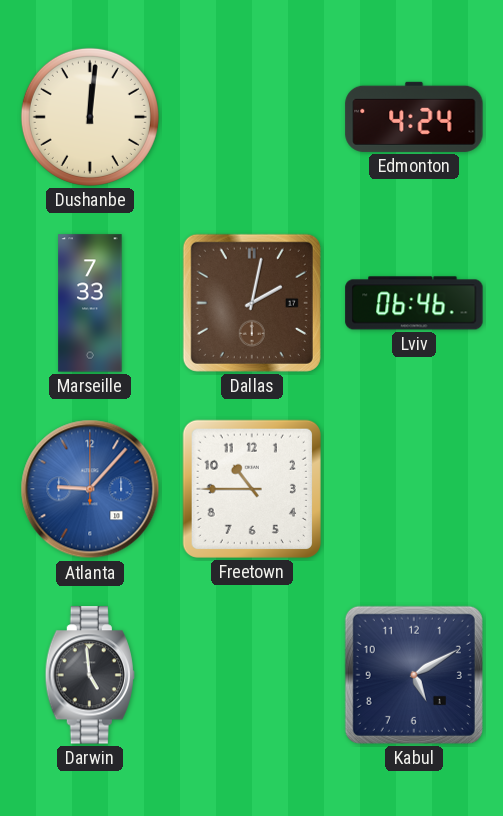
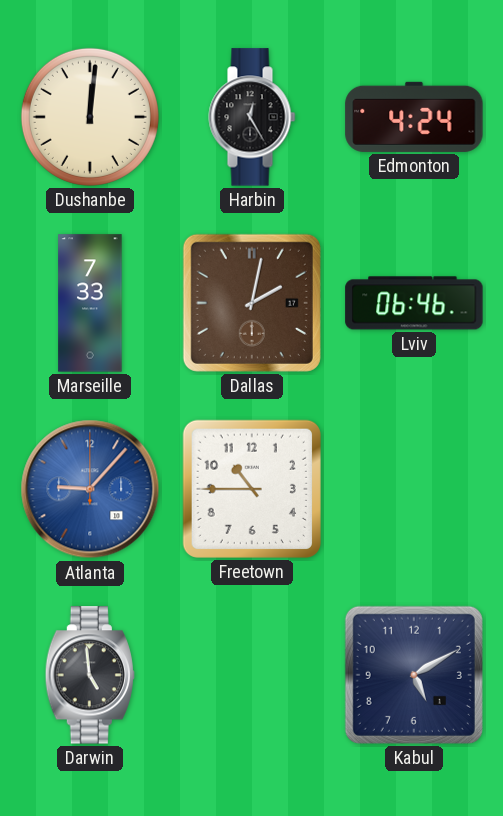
Harbin: none -> 12:25
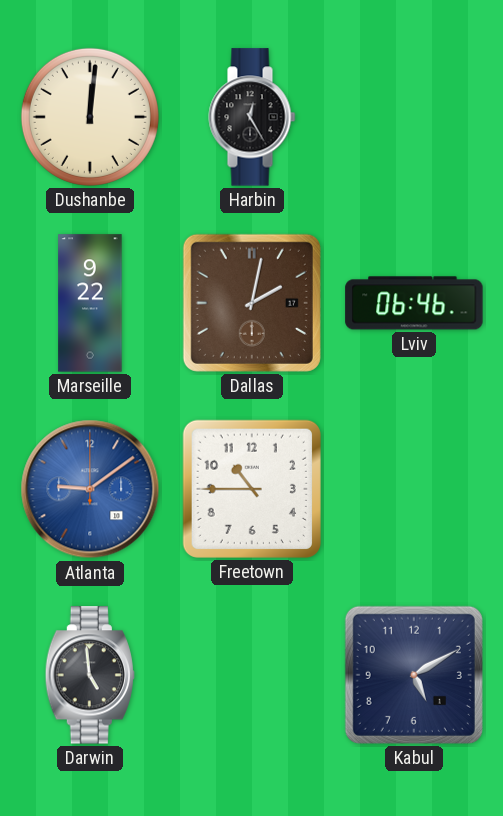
Edmonton: 4:24 -> none
Marseille: 7:33 -> 9:22
Atlanta: 9:07 -> 9:09
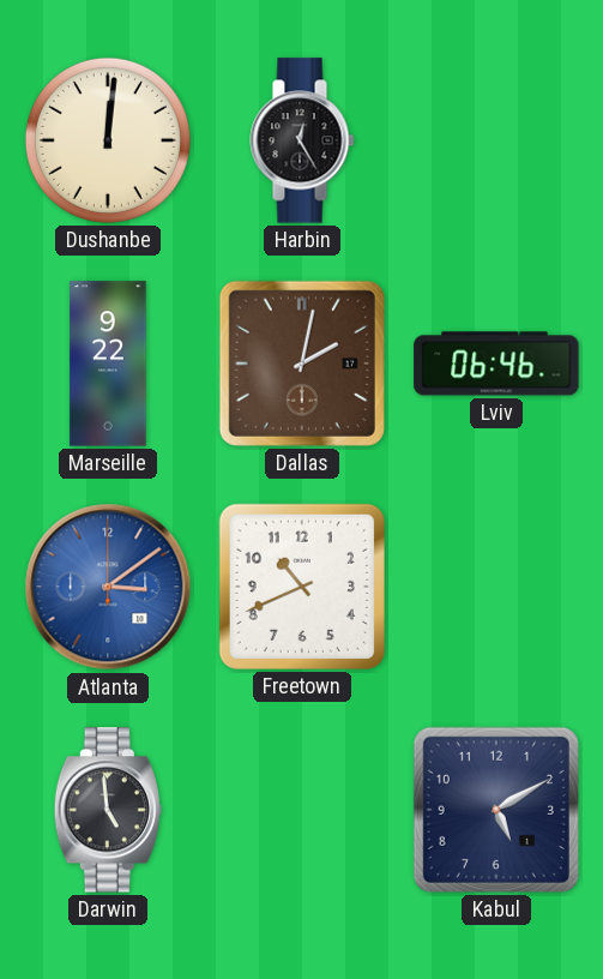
Atlanta: 9:09 -> 3:09
Freetown: 10:45 -> 10:41
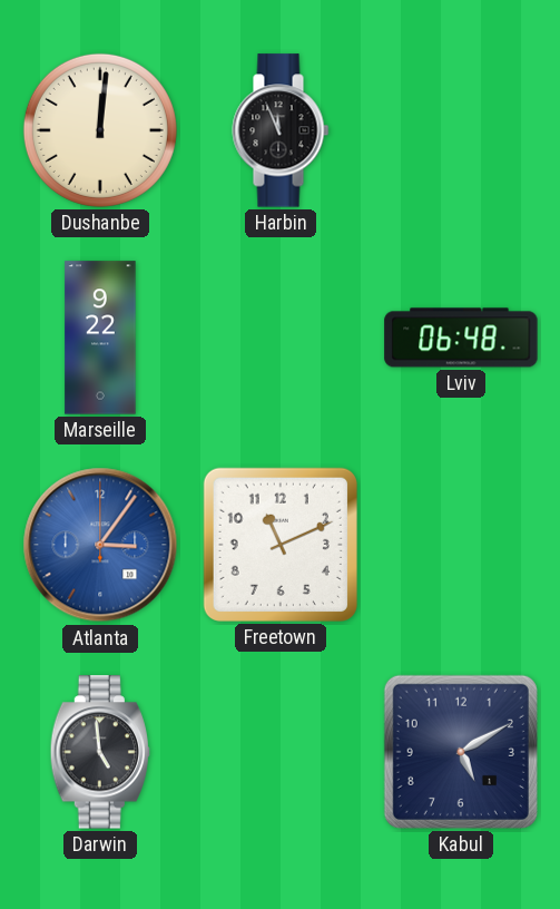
Harbin: 12:25 -> 11:56
Dallas: 2:02 -> none
Lviv: 06:46 -> 06:48
Atlanta: 3:09 -> 3:06
Freetown: 10:41 -> 11:11
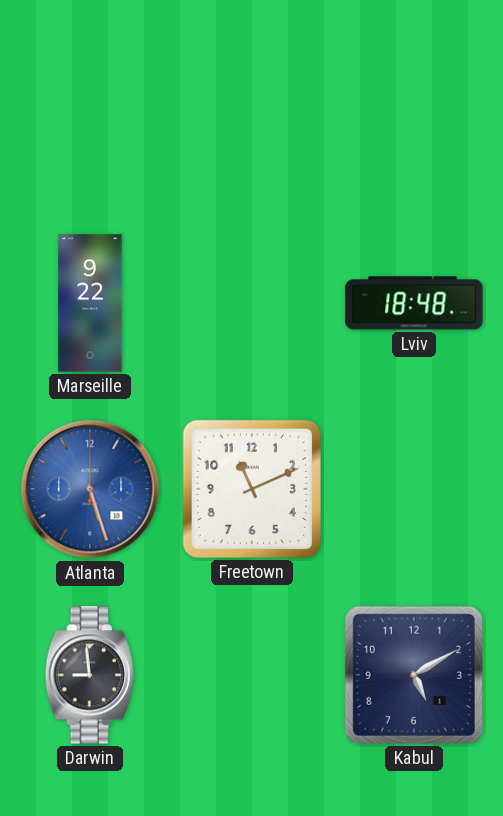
Dushanbe: 12:01 -> none
Harbin: 11:56 -> none
Lviv: 06:48 -> 18:48
Atlanta: 3:06 -> 5:27
Darwin: 4:59 -> 8:59
